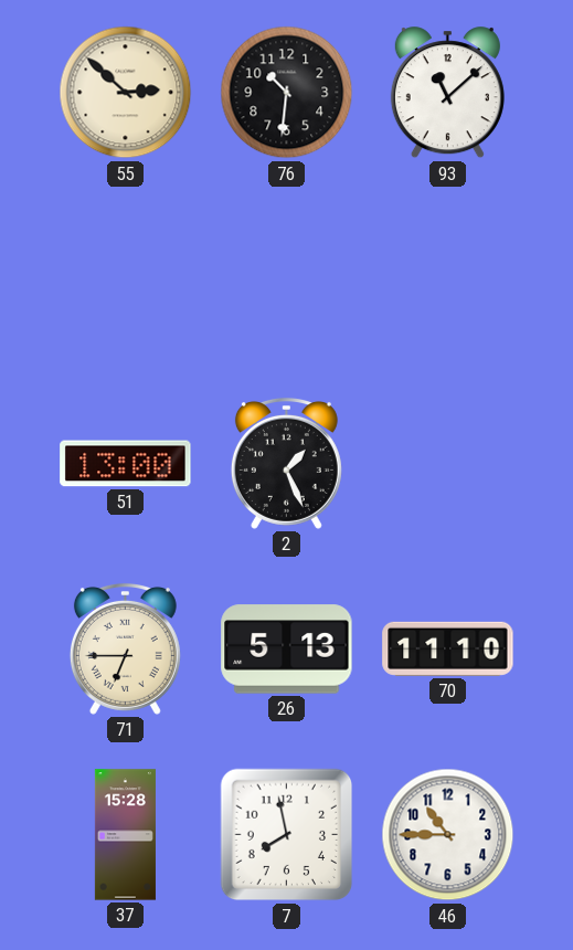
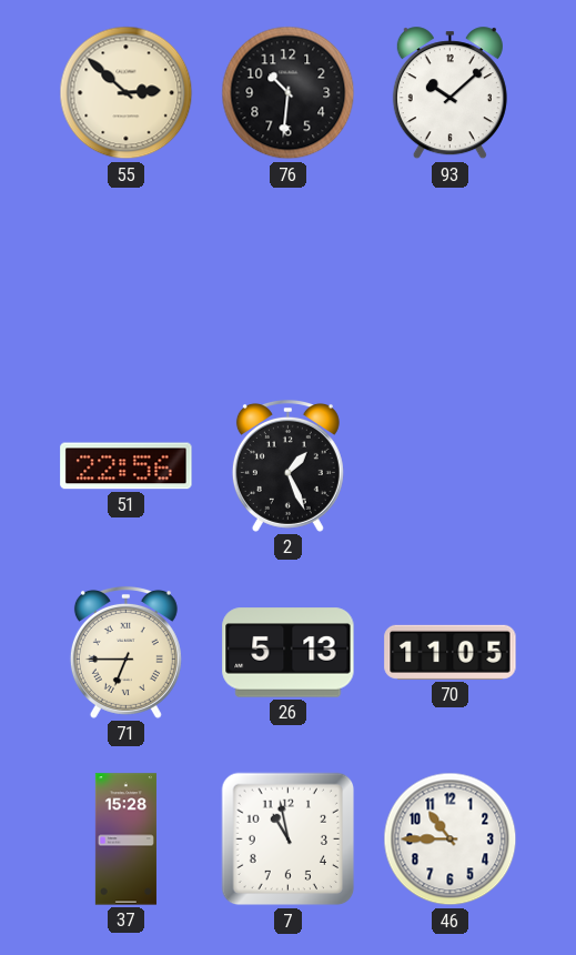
93: 11:08 -> 10:08
51: 13:00 -> 22:56
70: 11:10 -> 11:05
7: 7:58 -> 10:58
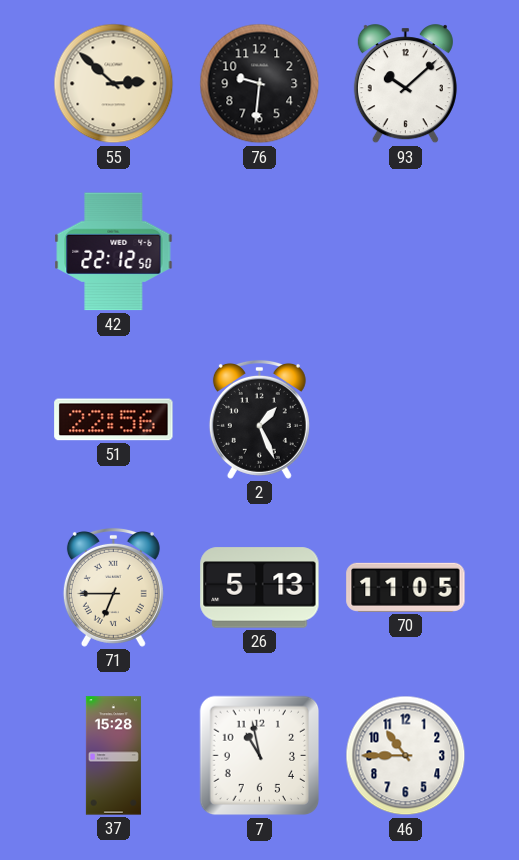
76: 10:31 -> 9:31
42: none -> 22:12
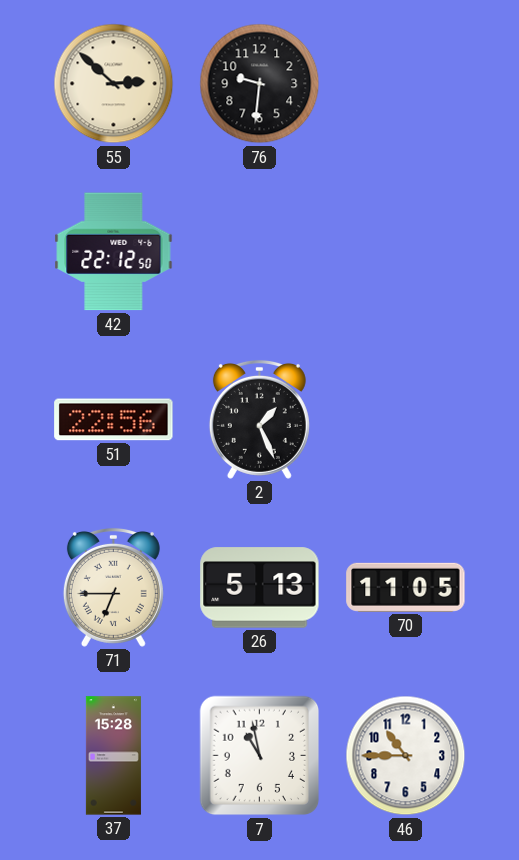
93: 10:08 -> none
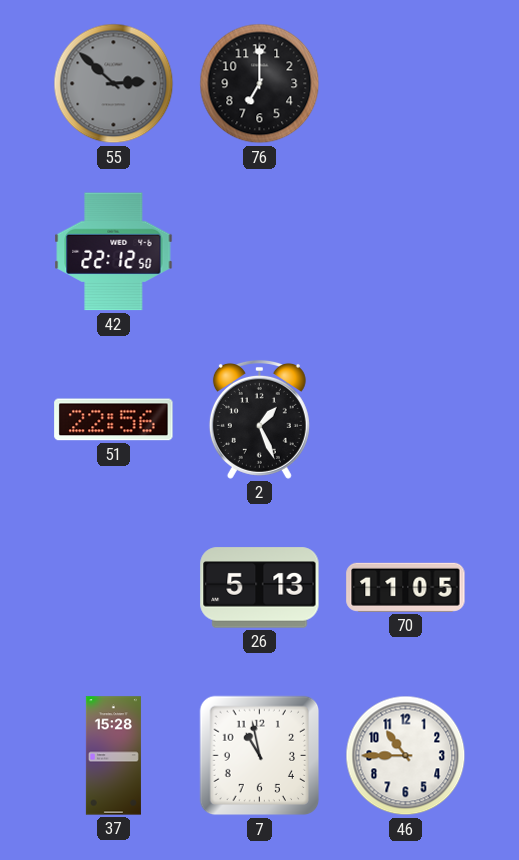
55 dial: cream -> grey
76: 9:31 -> 7:00
71: 6:45 -> none
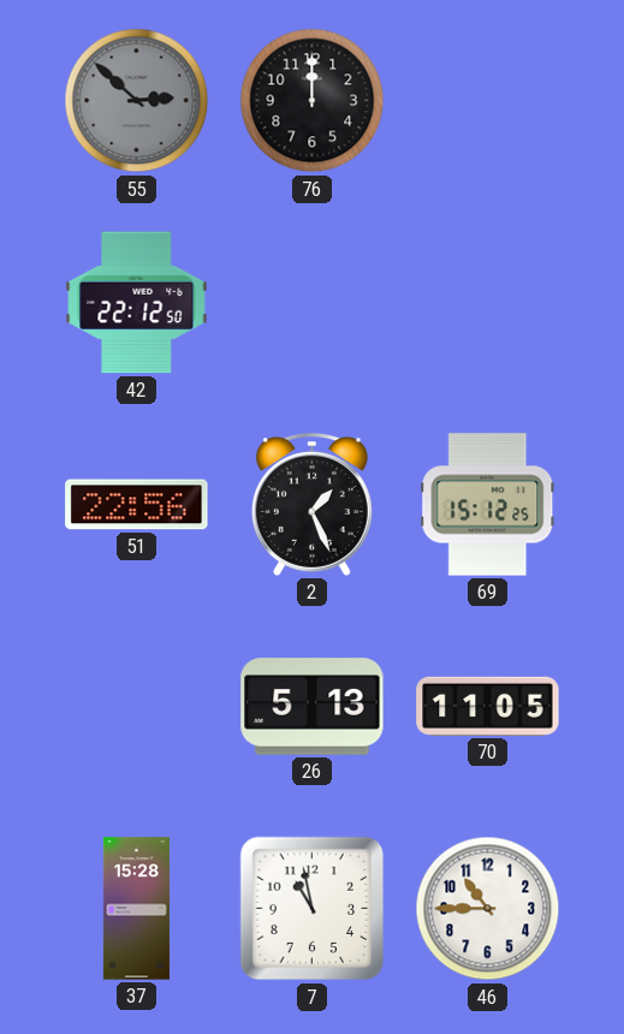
76: 7:00 -> 12:00
69: none -> 15:12
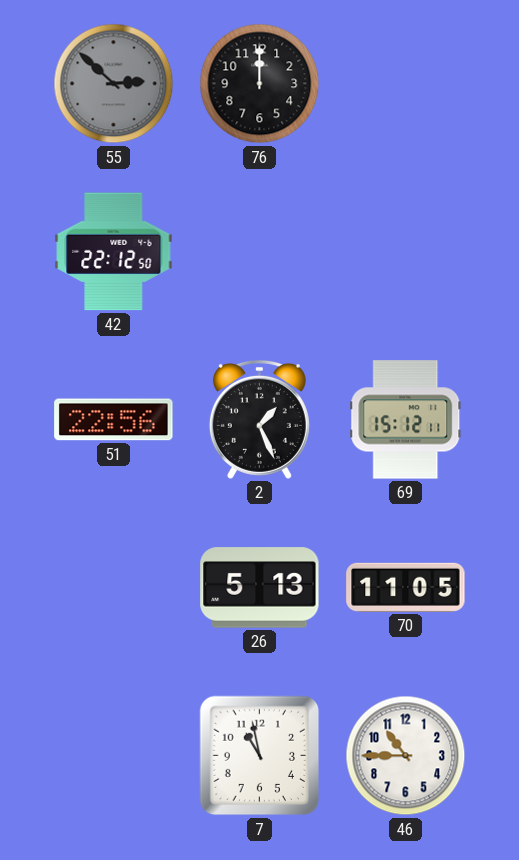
69: 15:12:25 -> 15:12:11
37: 15:28 -> none
